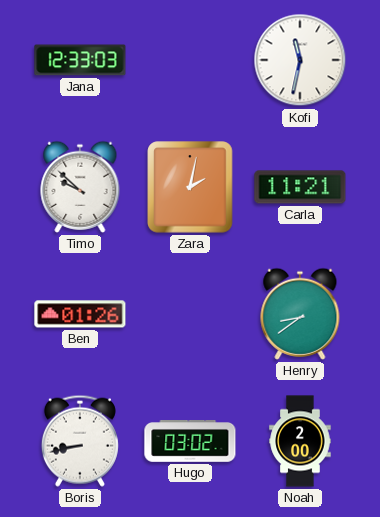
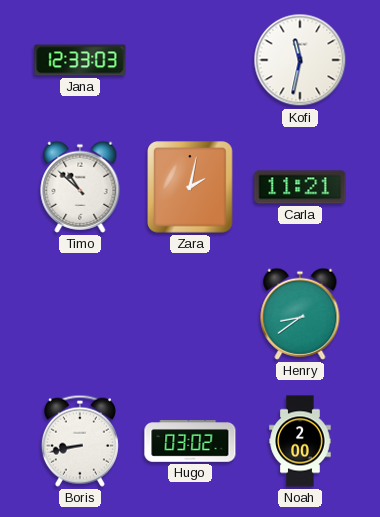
Timo: 9:52 -> 10:52
Ben: 01:26 -> none
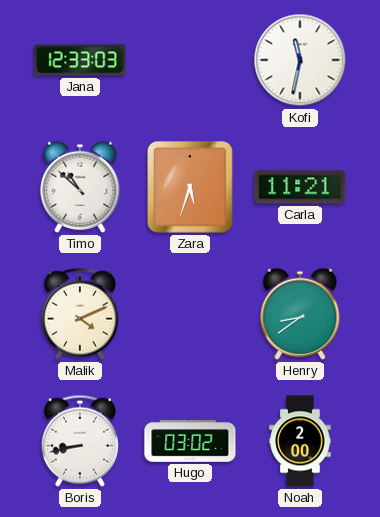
Zara: 2:02 -> 5:33
Malik: none -> 4:11
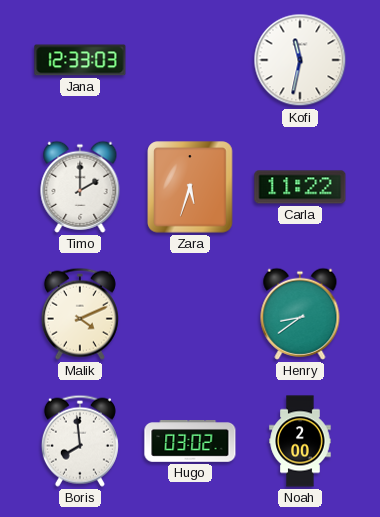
Timo: 10:52 -> 2:00
Carla: 11:21 -> 11:22
Boris: 8:43 -> 7:59
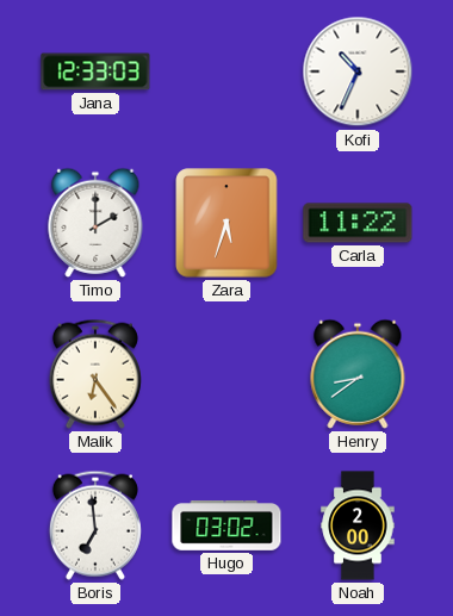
Kofi: 11:32 -> 10:34
Malik: 4:11 -> 6:24
Boris: 7:59 -> 6:59
